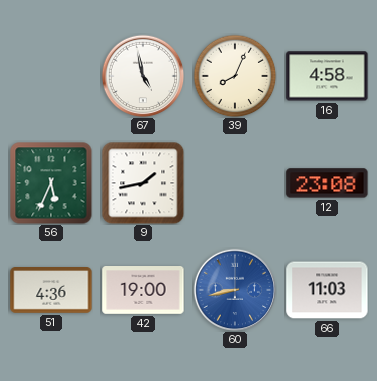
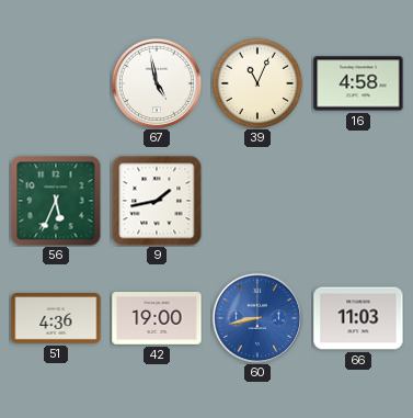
39: 8:04 -> 11:04
12: 23:08 -> none
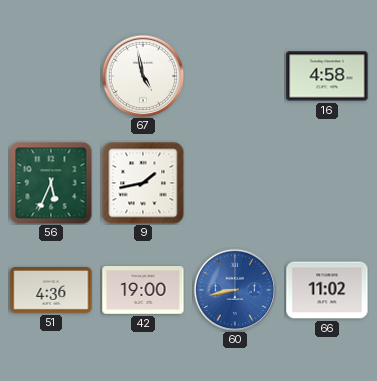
39: 11:04 -> none
66: 11:03 -> 11:02
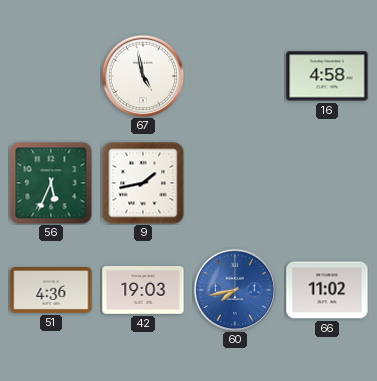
42: 19:00 -> 19:03
60: 8:43 -> 7:43
